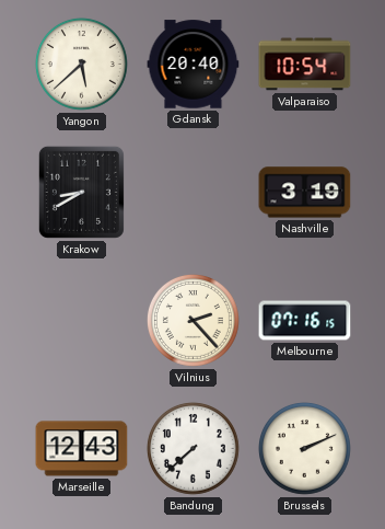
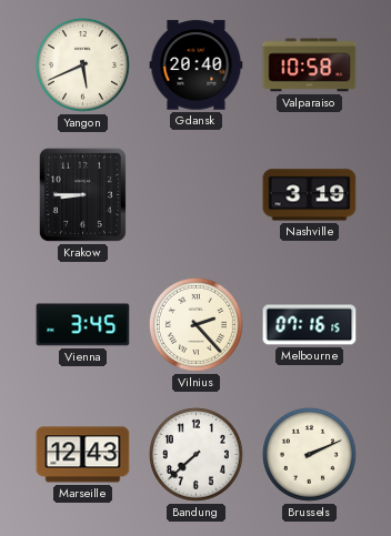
Yangon: 5:38 -> 5:41
Valparaiso: 10:54 -> 10:58
Krakow: 8:40 -> 8:45
Vienna: none -> 3:45
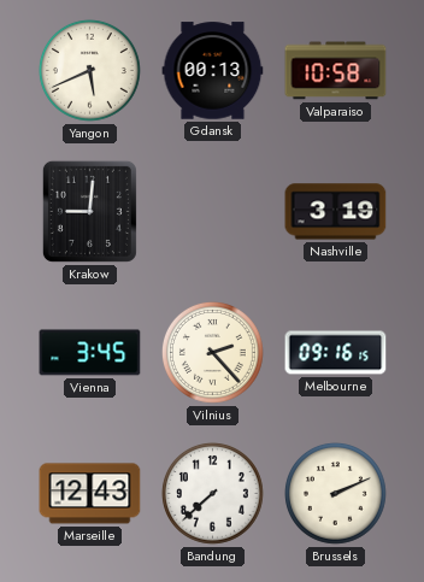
Gdansk: 20:40 -> 00:13
Krakow: 8:45 -> 9:01
Melbourne: 07:16 -> 09:16
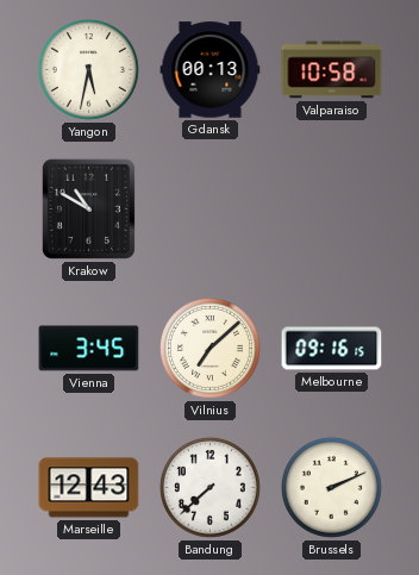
Yangon: 5:41 -> 5:32
Krakow: 9:01 -> 10:50
Nashville: 3:19 -> none
Vilnius: 2:23 -> 7:08
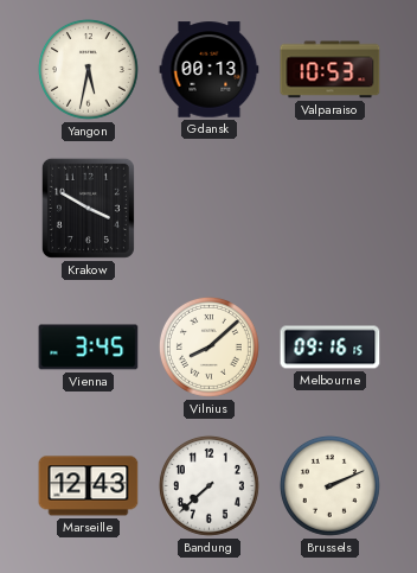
Valparaiso: 10:58 -> 10:53
Krakow: 10:50 -> 3:50
Vilnius: 7:08 -> 8:08
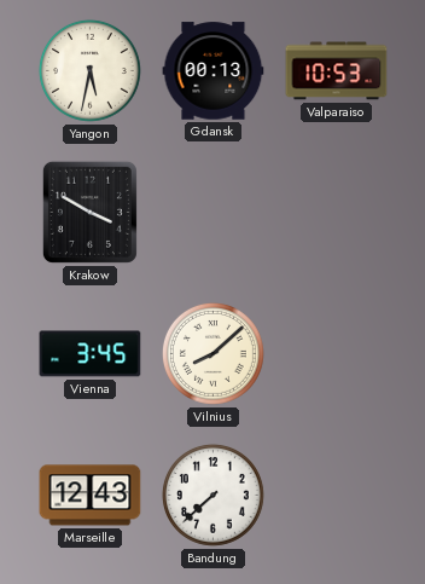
Melbourne: 09:16 -> none
Brussels: 2:11 -> none
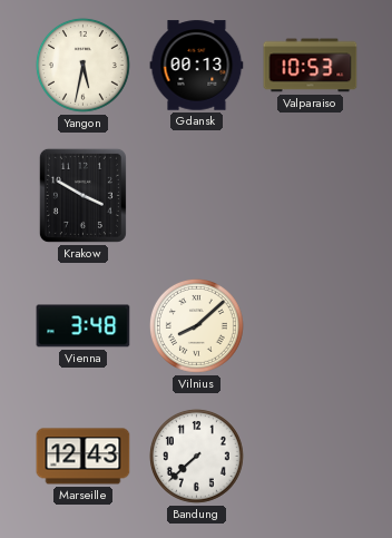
Vienna: 3:45 -> 3:48
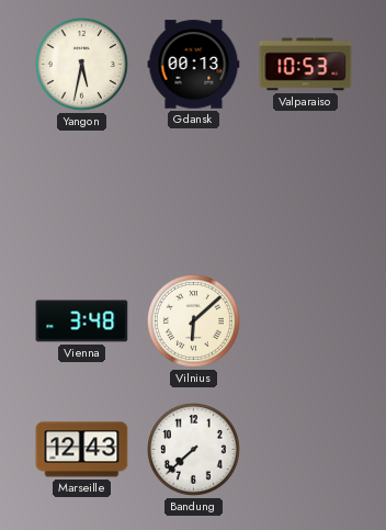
Krakow: 3:50 -> none
Vilnius: 8:08 -> 6:08
